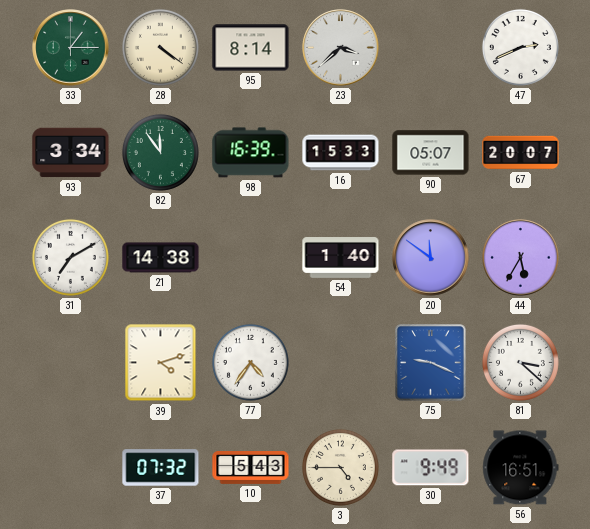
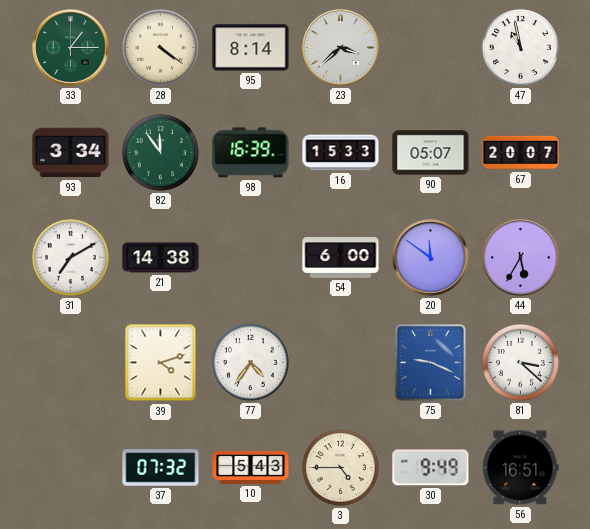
47: 2:41 -> 10:58
54: 1:40 -> 6:00
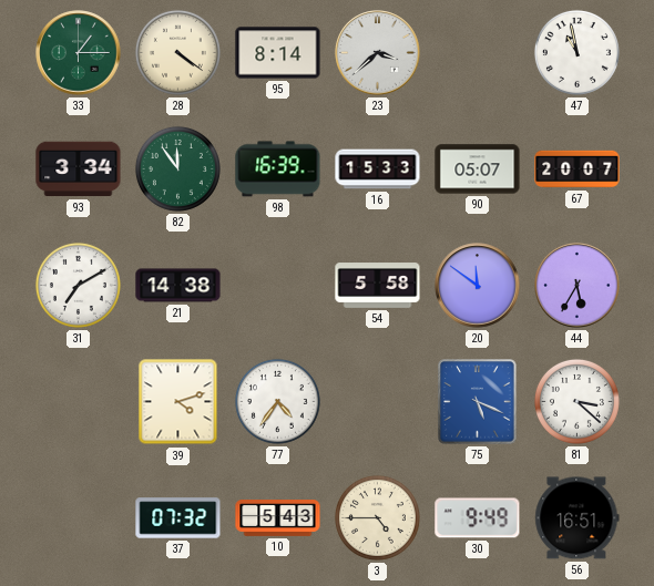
54: 6:00 -> 5:58
75: 9:19 -> 5:19
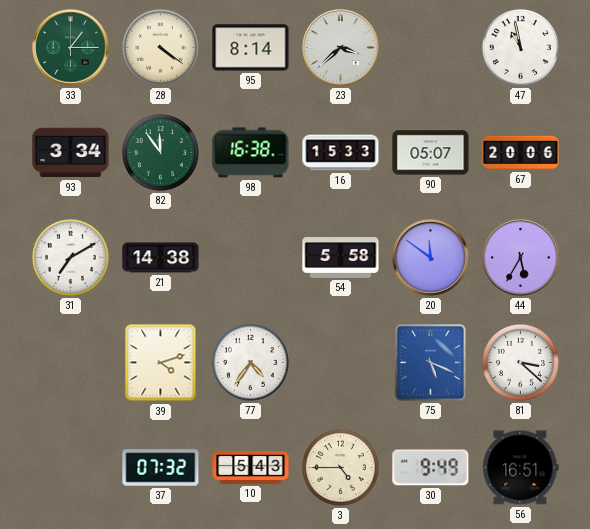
98: 16:39 -> 16:38
67: 20:07 -> 20:06
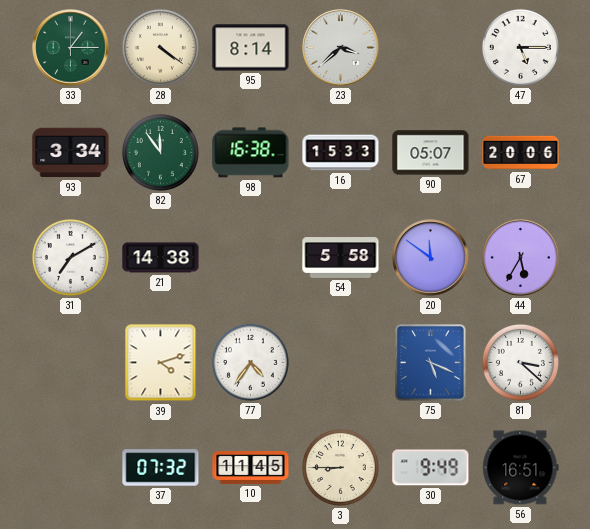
47: 10:58 -> 5:15
10: 5:43 -> 11:45
3: 4:45 -> 8:45
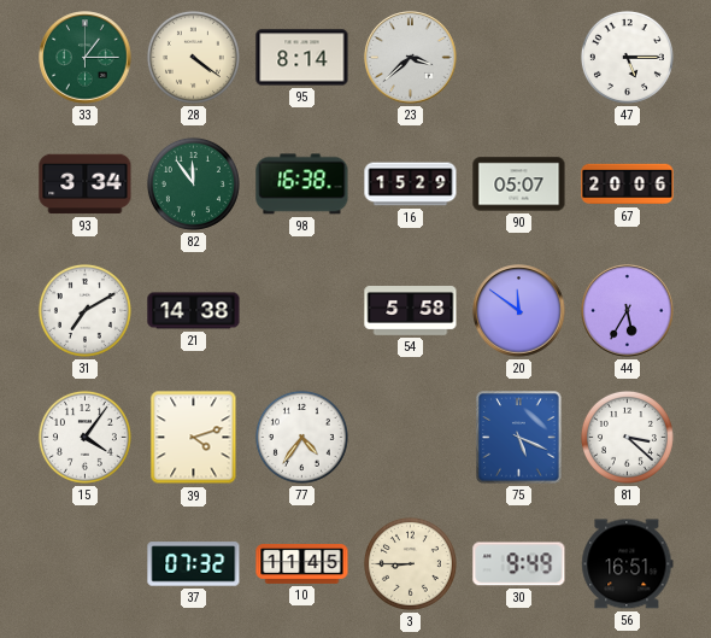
16: 15:33 -> 15:29
15: none -> 4:06
